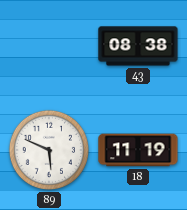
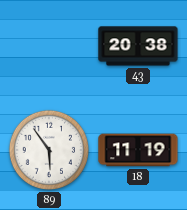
43: 08:38 -> 20:38
89: 5:49 -> 5:54
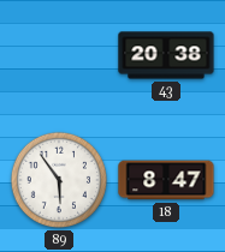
18: 11:19 -> 8:47
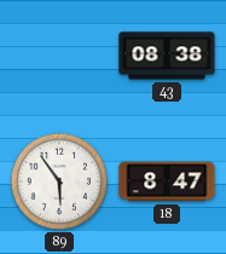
43: 20:38 -> 08:38
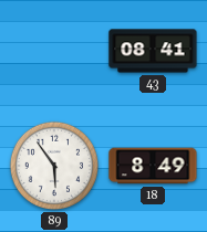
43: 08:38 -> 08:41
18: 8:47 -> 8:49
